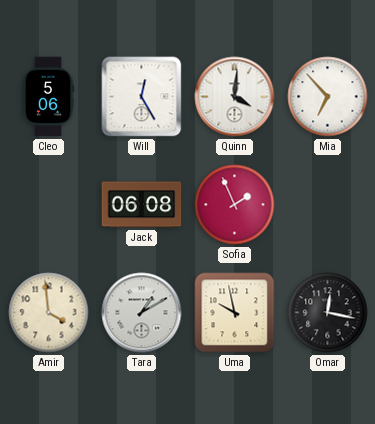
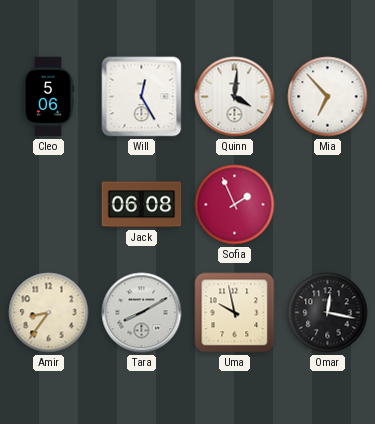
Amir: 3:59 -> 8:36
Tara: 1:10 -> 8:10
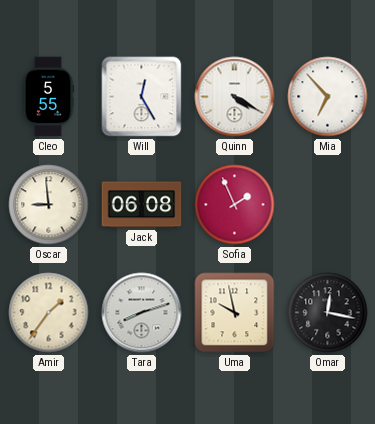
Cleo: 5:06 -> 5:55
Quinn: 4:01 -> 4:20
Oscar: none -> 8:59
Amir: 8:36 -> 1:36
Tara: 8:10 -> 8:12
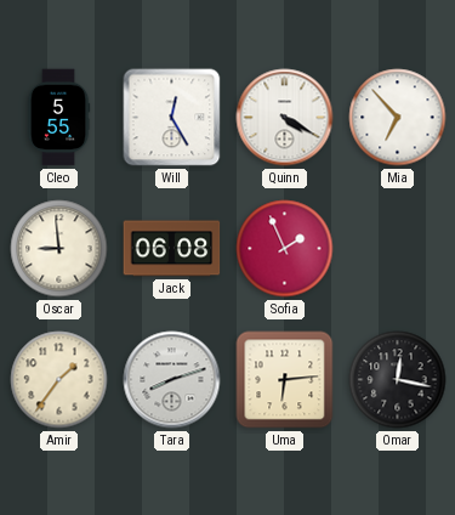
Uma: 9:58 -> 6:14
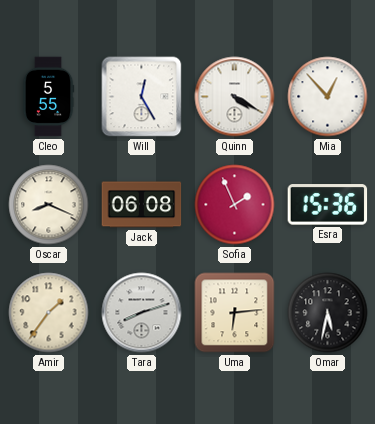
Mia: 6:53 -> 12:53
Oscar: 8:59 -> 8:19
Esra: none -> 15:36
Omar: 12:17 -> 5:32
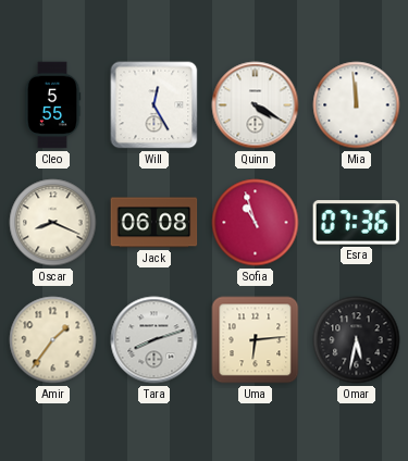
Mia: 12:53 -> 11:59
Sofia: 1:56 -> 10:57
Esra: 15:36 -> 07:36
